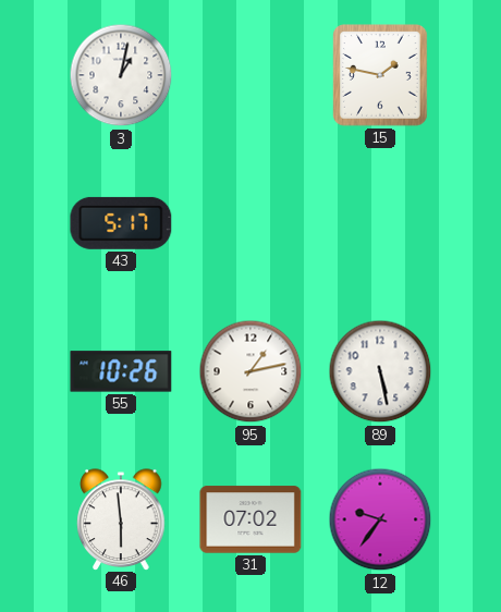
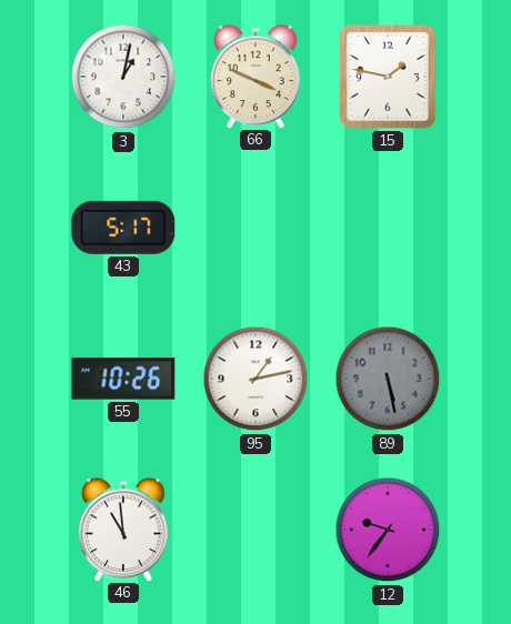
66: none -> 3:49
89 dial: white -> grey
46: 5:59 -> 10:59
31: 07:02 -> none
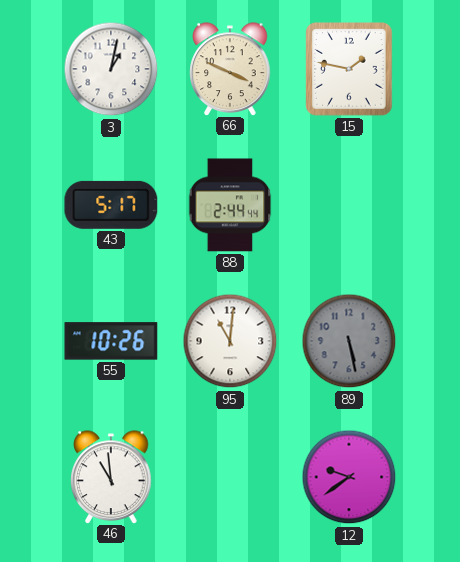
88: none -> 2:44
95: 1:13 -> 11:01
12: 9:36 -> 9:39
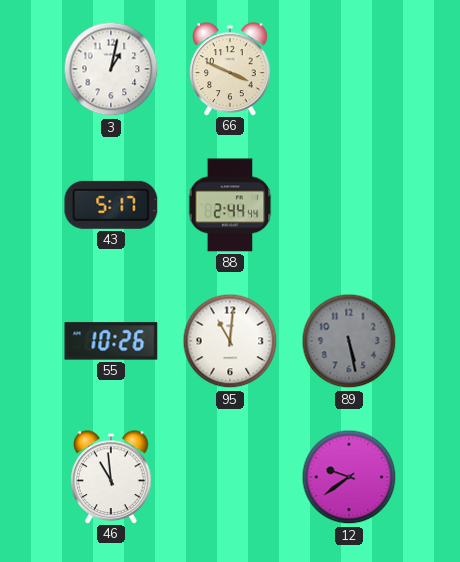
15: 1:47 -> none
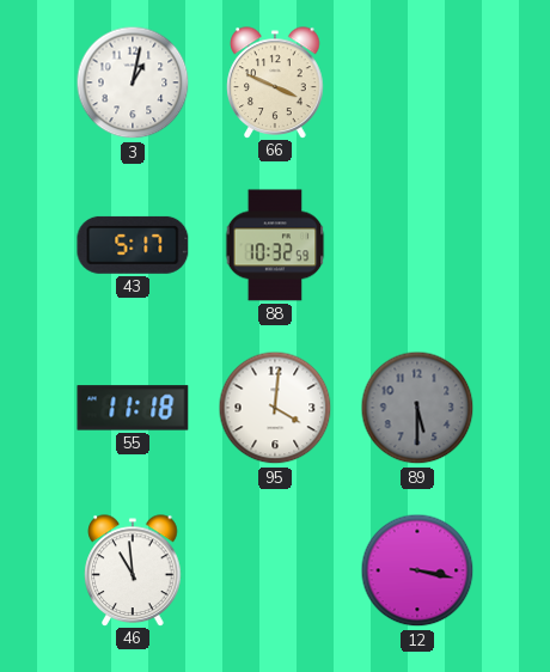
88: 2:44 -> 10:32
55: 10:26 -> 11:18
95: 11:01 -> 4:01
89: 5:28 -> 5:30
12: 9:39 -> 3:17
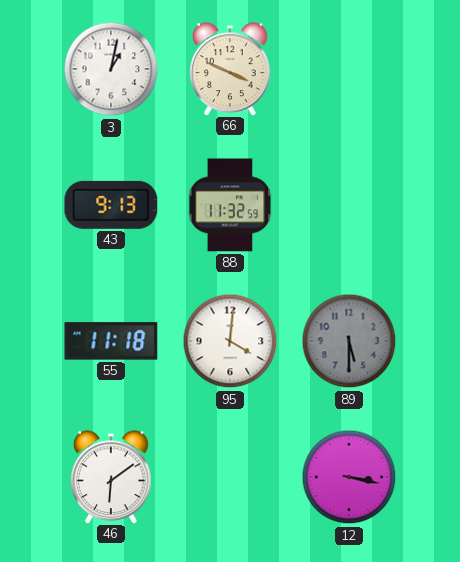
43: 5:17 -> 9:13
88: 10:32 -> 11:32
46: 10:59 -> 6:09
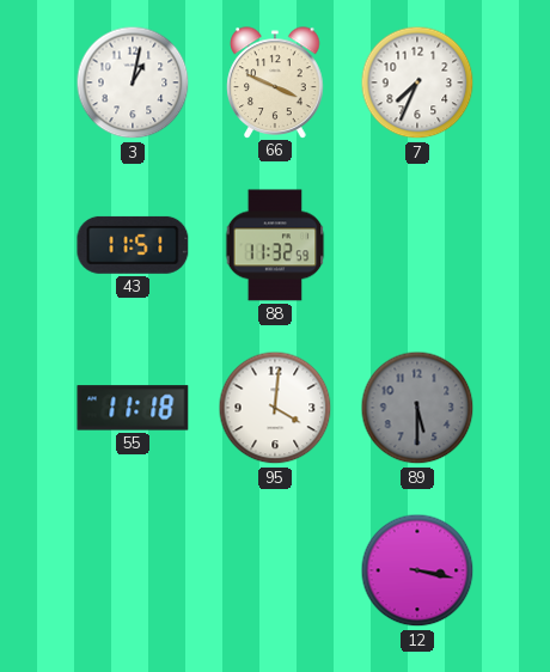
7: none -> 7:34
43: 9:13 -> 11:51
46: 6:09 -> none
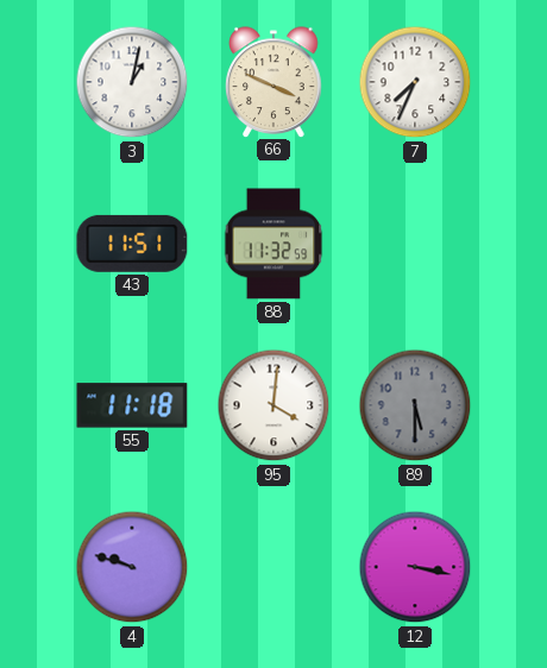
4: none -> 9:48
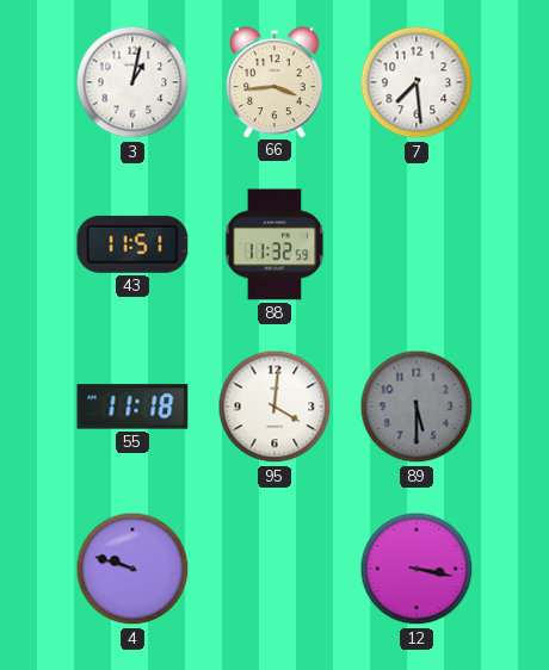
66: 3:49 -> 3:44
7: 7:34 -> 7:29
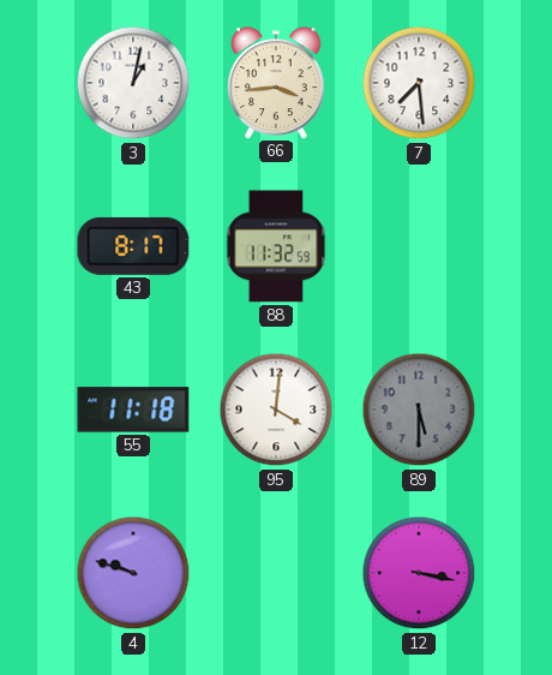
43: 11:51 -> 8:17
